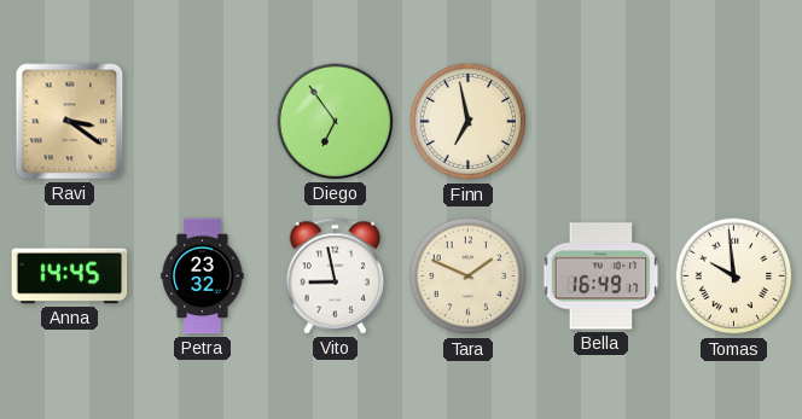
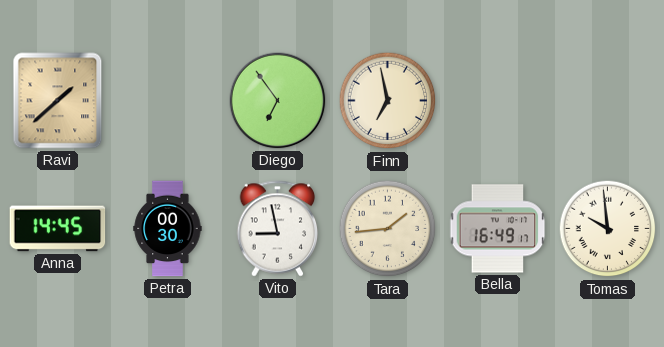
Ravi: 3:21 -> 1:38
Petra: 23:32 -> 00:30
Tara: 1:49 -> 1:44
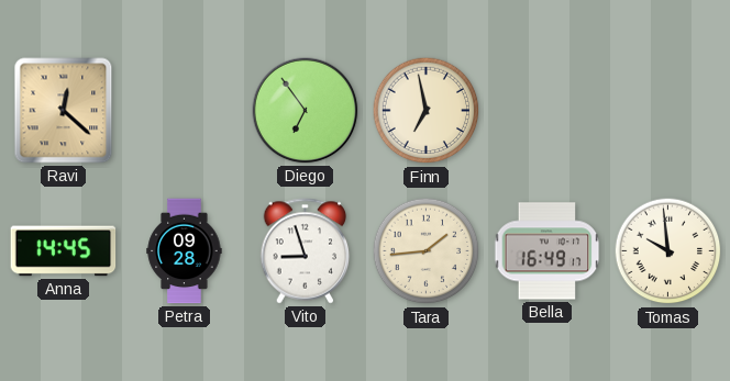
Ravi: 1:38 -> 12:22
Petra: 00:30 -> 09:28
Vito: 8:58 -> 8:57
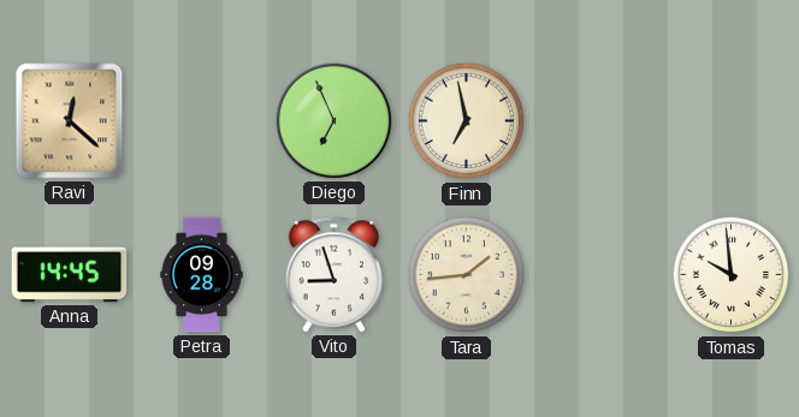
Diego: 6:54 -> 6:56
Bella: 16:49 -> none
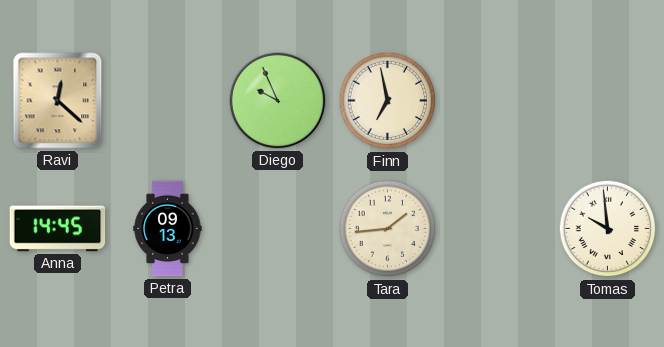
Diego: 6:56 -> 9:56
Petra: 09:28 -> 09:13
Vito: 8:57 -> none
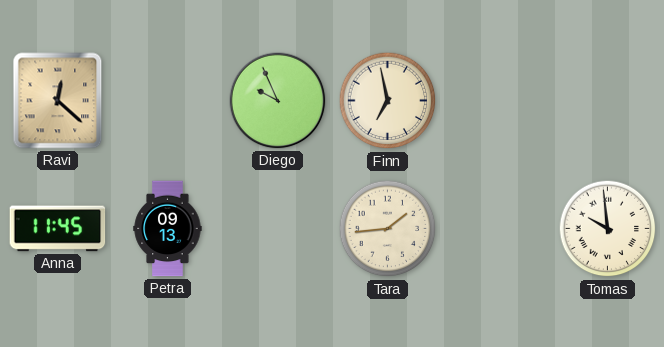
Anna: 14:45 -> 11:45
